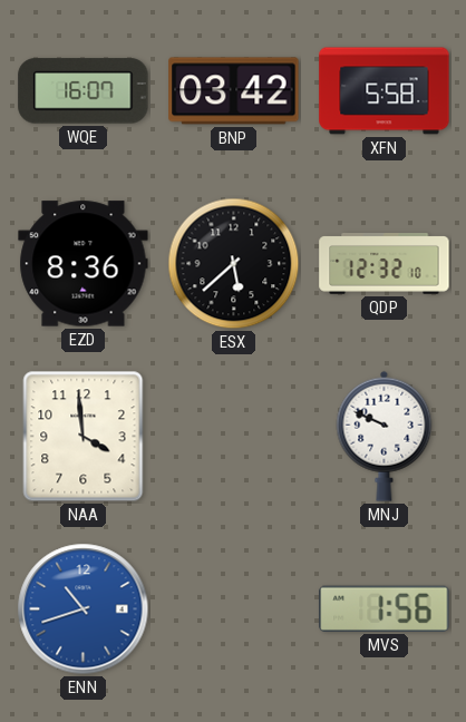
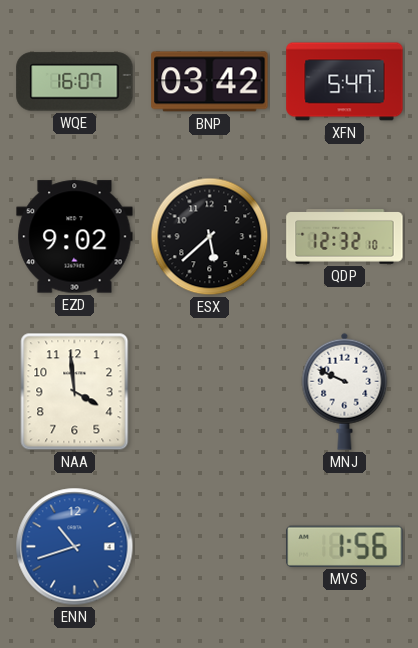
XFN: 5:58 -> 5:47
EZD: 8:36 -> 9:02
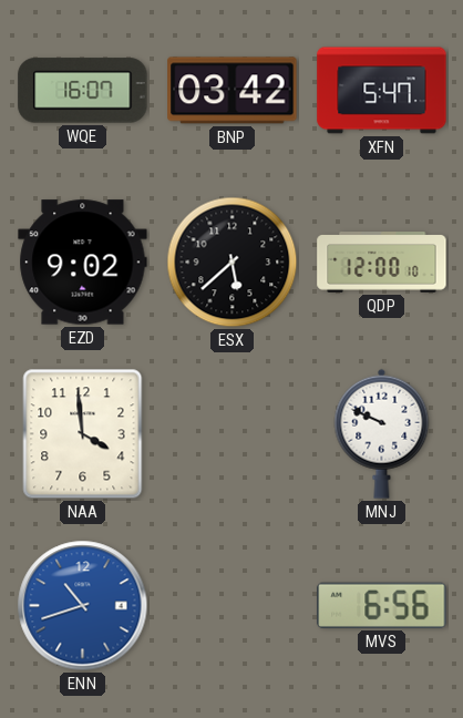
QDP: 12:32 -> 12:00
MVS: 1:56 -> 6:56
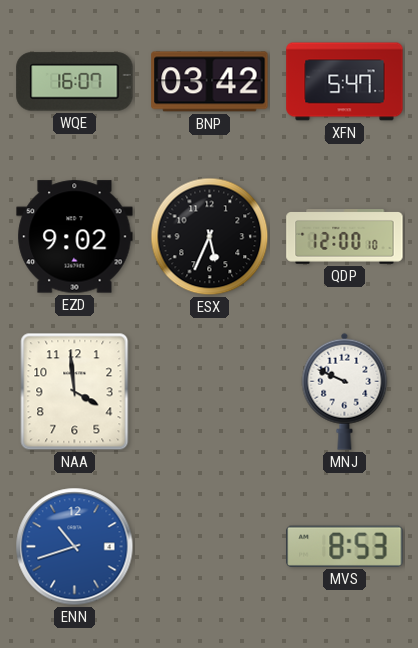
ESX: 5:38 -> 5:34
MVS: 6:56 -> 8:53
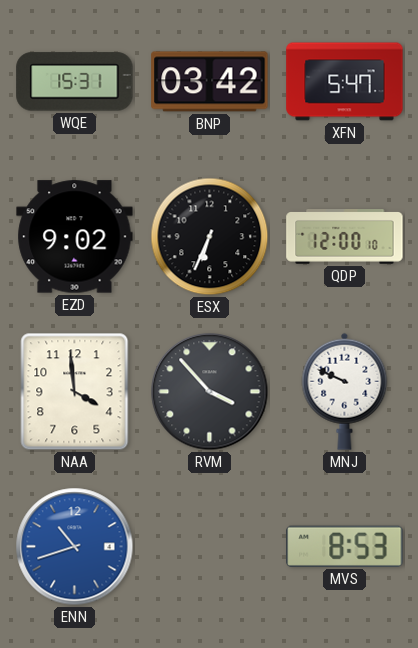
WQE: 16:07 -> 15:31
ESX: 5:34 -> 6:34
RVM: none -> 3:53
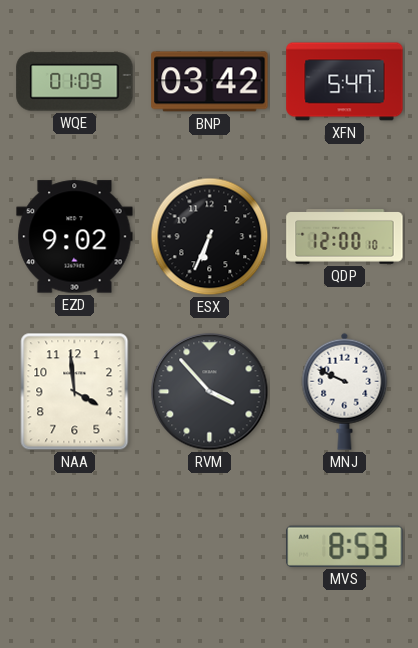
WQE: 15:31 -> 01:09
ENN: 10:42 -> none
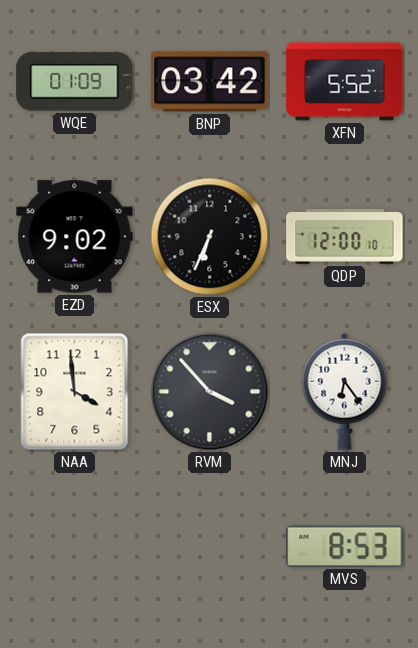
XFN: 5:47 -> 5:52
MNJ: 9:49 -> 6:24
